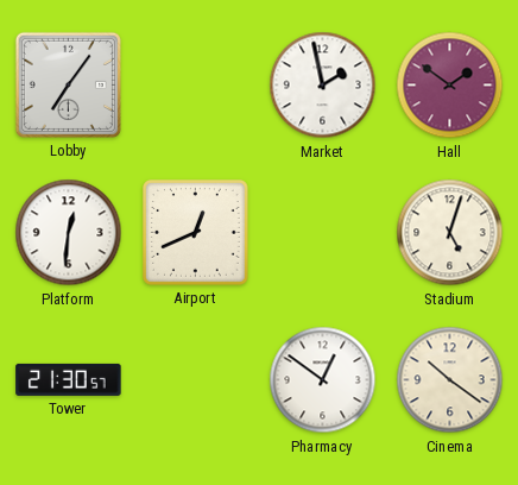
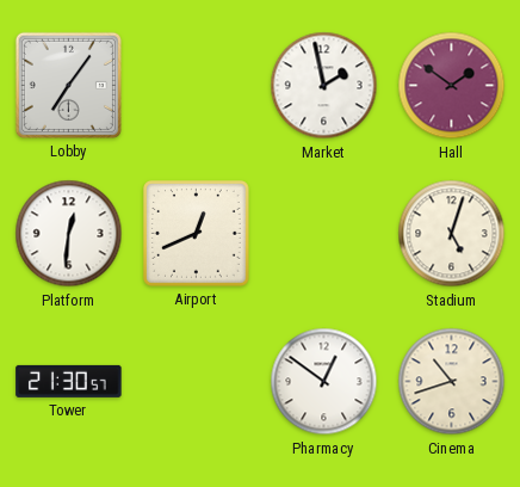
Cinema: 10:21 -> 10:42
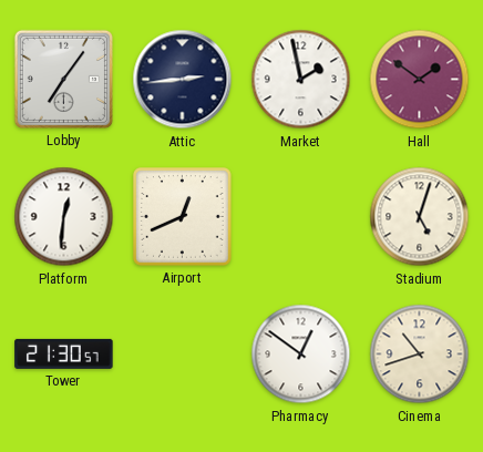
Attic: none -> 2:44
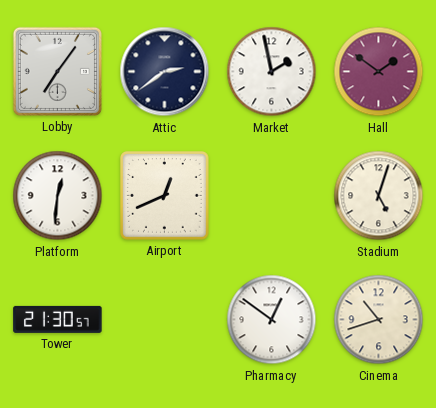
Attic: 2:44 -> 2:39
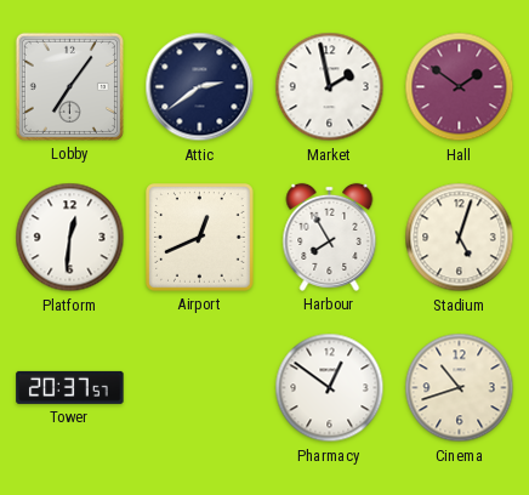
Harbour: none -> 7:55
Tower: 21:30 -> 20:37
